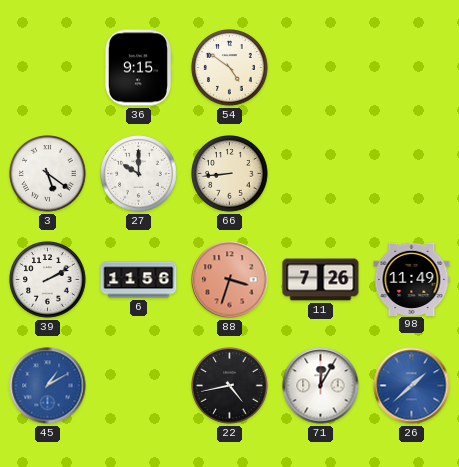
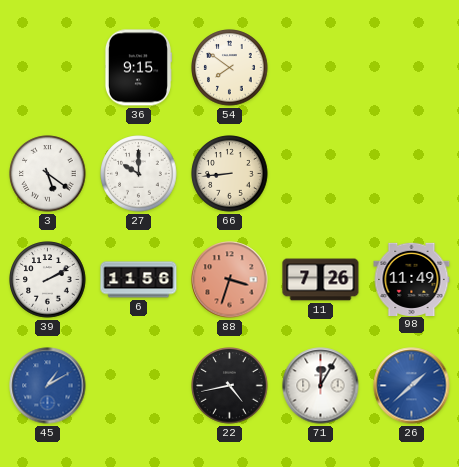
54: 4:51 -> 7:51
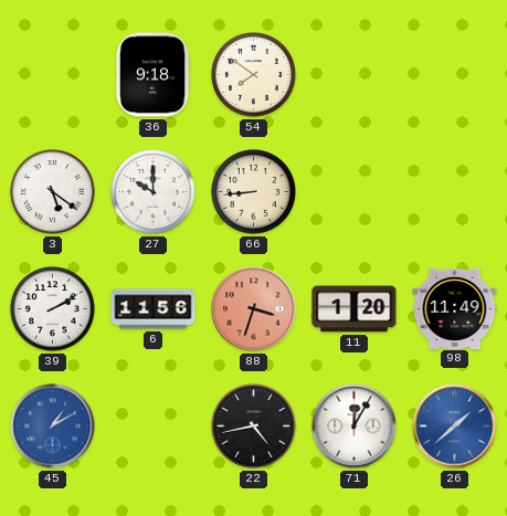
36: 9:15 -> 9:18
11: 7:26 -> 1:20
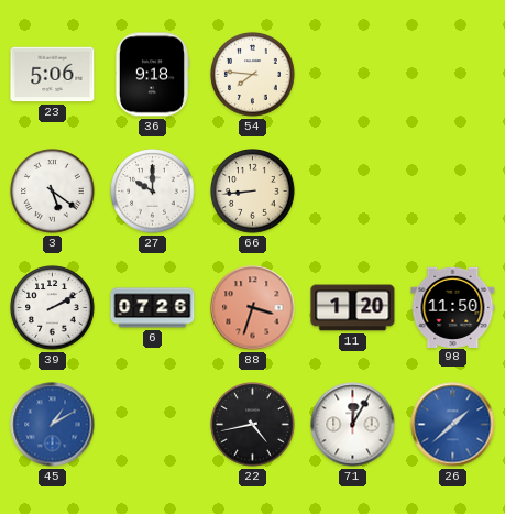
23: none -> 5:06
54: 7:51 -> 7:46
6: 11:56 -> 07:26
98: 11:49 -> 11:50
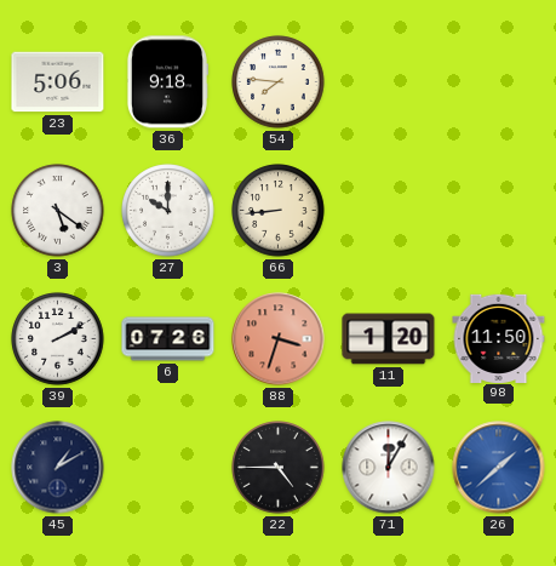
45 dial: blue -> navy
22: 4:43 -> 4:45
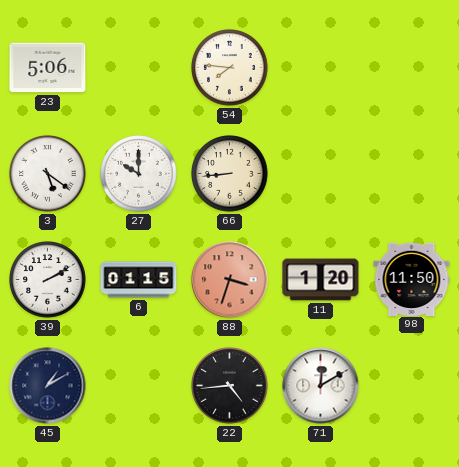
36: 9:18 -> none
6: 07:26 -> 01:15
22: 4:45 -> 4:44
71: 12:05 -> 12:10
26: 1:38 -> none
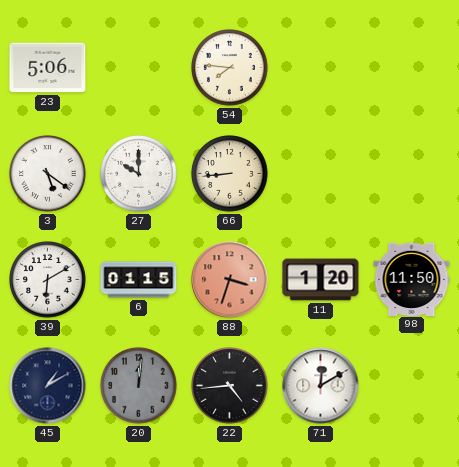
39: 2:10 -> 6:10
20: none -> 12:01
